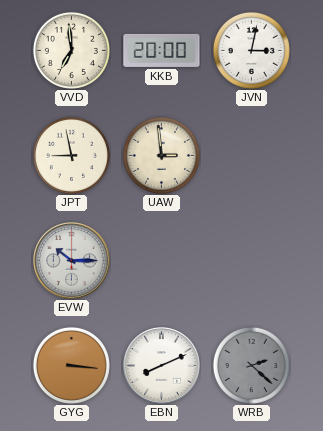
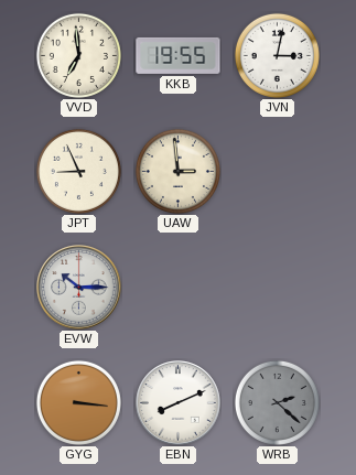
KKB: 20:00 -> 19:55
JPT: 8:58 -> 8:56
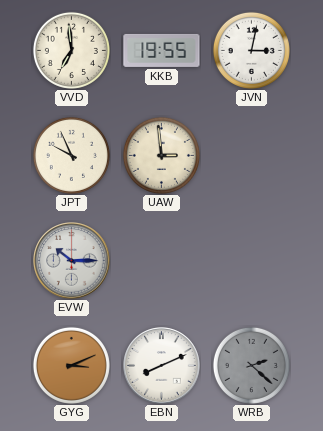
JPT: 8:56 -> 9:56
GYG: 3:16 -> 3:11
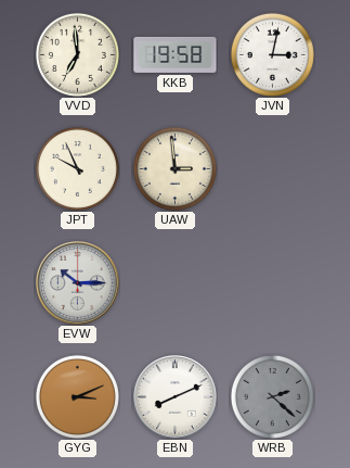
KKB: 19:55 -> 19:58
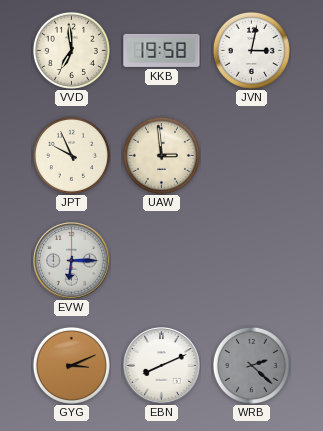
EVW: 10:15 -> 6:15
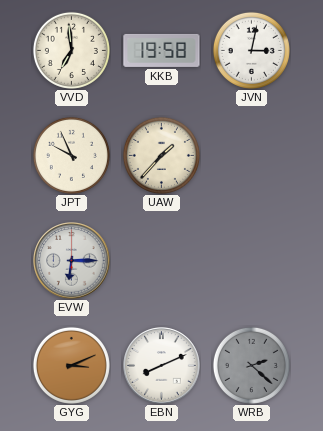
UAW: 2:59 -> 1:37
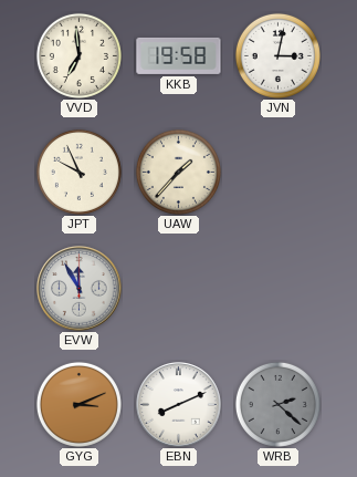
EVW: 6:15 -> 11:55
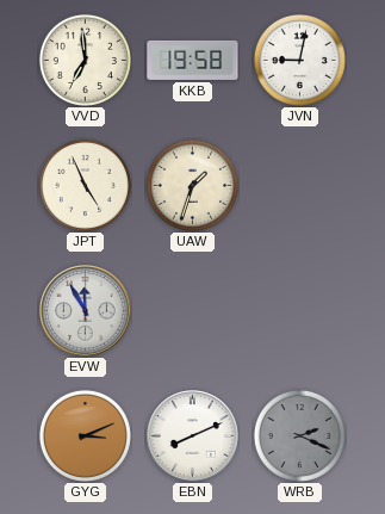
JVN: 3:02 -> 9:02
JPT: 9:56 -> 4:56
UAW: 1:37 -> 1:33
WRB: 2:22 -> 2:19
